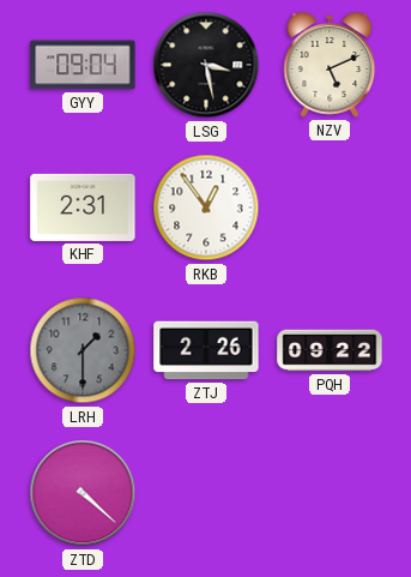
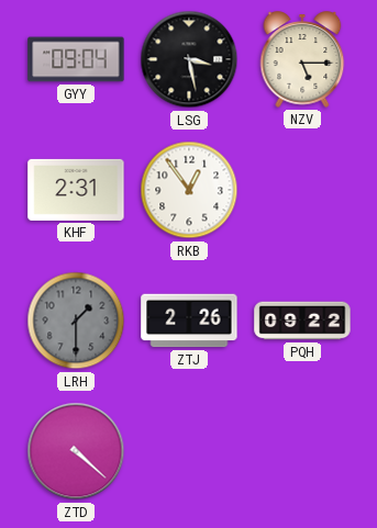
NZV: 5:11 -> 5:15
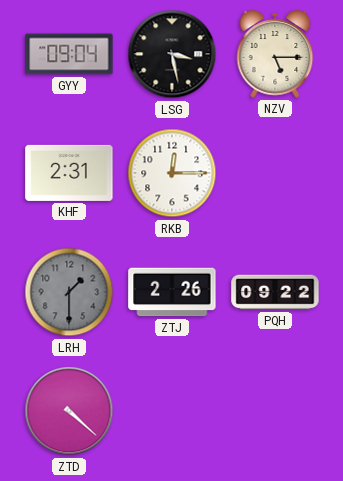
RKB: 12:54 -> 12:15
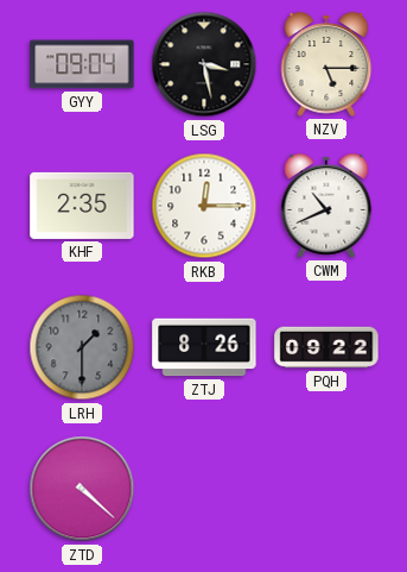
KHF: 2:31 -> 2:35
CWM: none -> 10:41
ZTJ: 2:26 -> 8:26
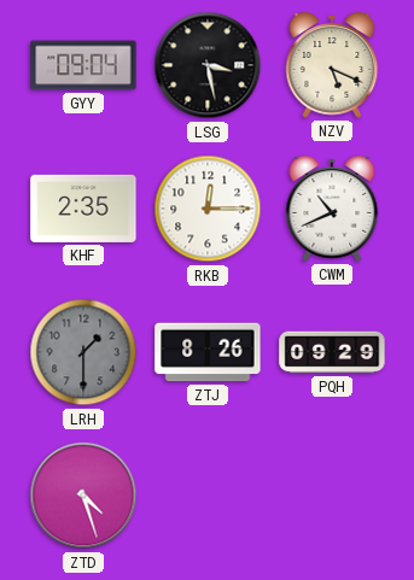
NZV: 5:15 -> 5:19
PQH: 09:22 -> 09:29
ZTD: 4:22 -> 4:27
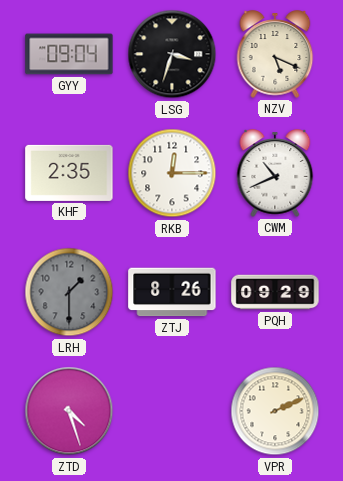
LSG: 3:28 -> 3:33
VPR: none -> 2:11
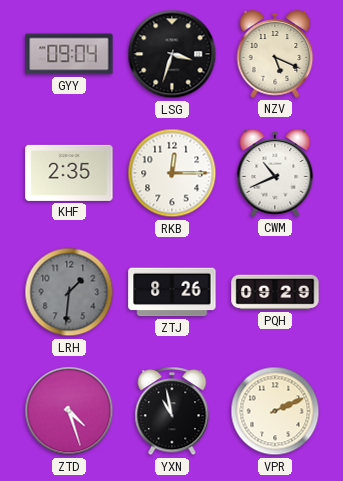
LRH: 1:30 -> 1:31
YXN: none -> 10:58
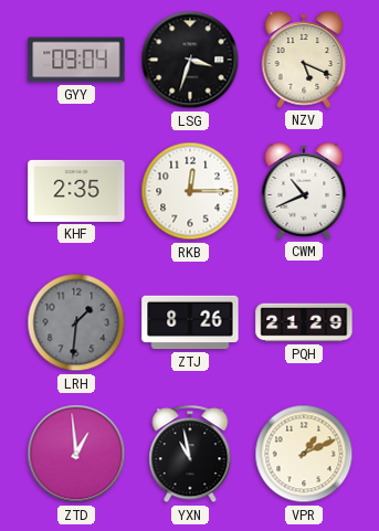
PQH: 09:29 -> 21:29
ZTD: 4:27 -> 12:59
VPR: 2:11 -> 1:11
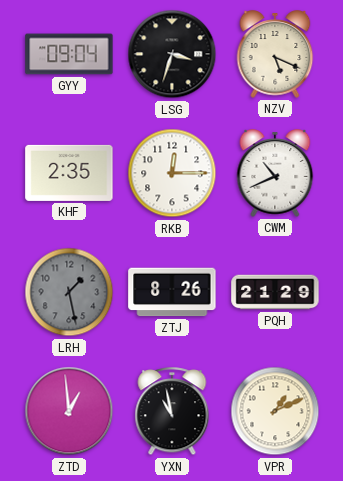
LRH: 1:31 -> 1:28
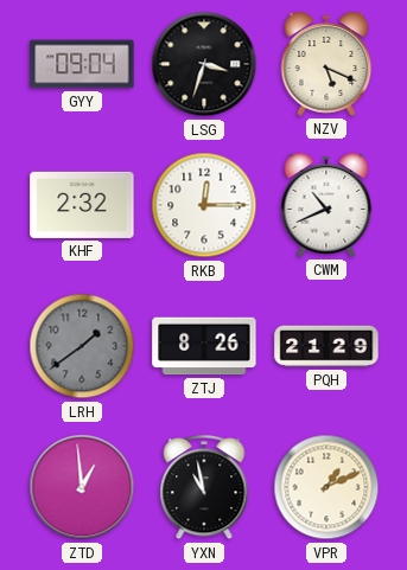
KHF: 2:35 -> 2:32
LRH: 1:28 -> 1:39
